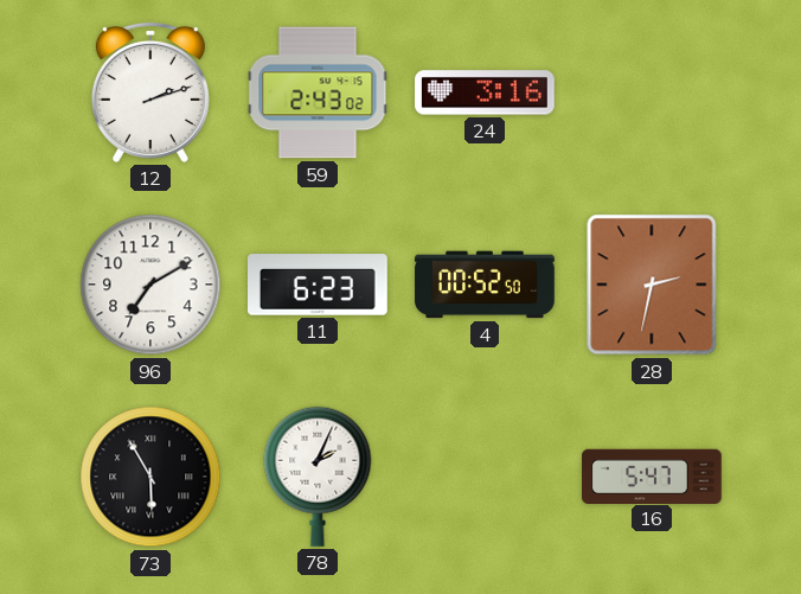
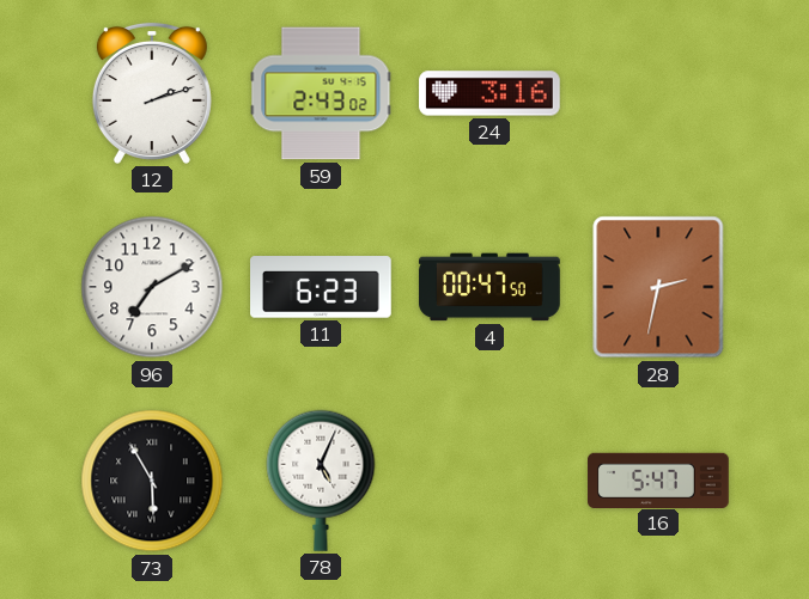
4: 00:52 -> 00:47
78: 2:04 -> 5:04
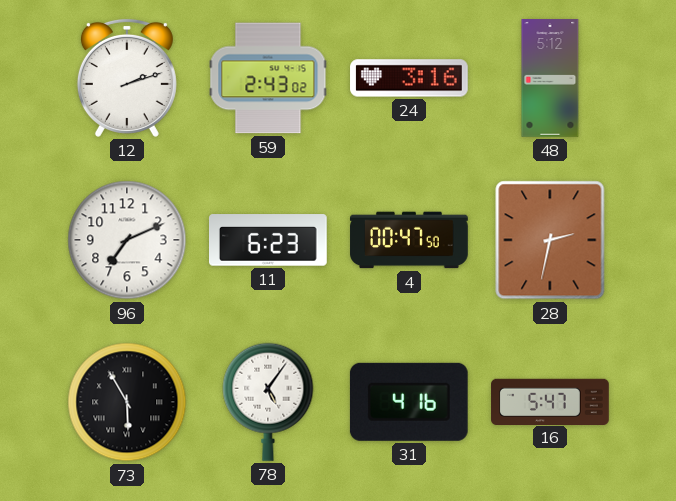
48: none -> 5:12
96: 7:10 -> 7:11
78: 5:04 -> 5:06
31: none -> 4:16
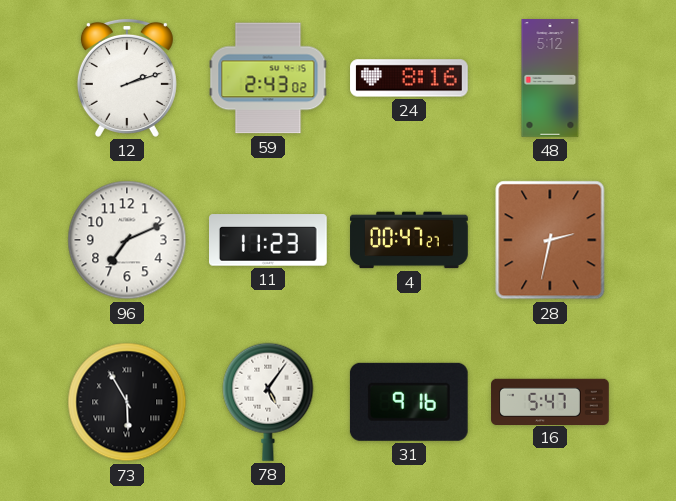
24: 3:16 -> 8:16
11: 6:23 -> 11:23
4: 00:47:50 -> 00:47:27
31: 4:16 -> 9:16
